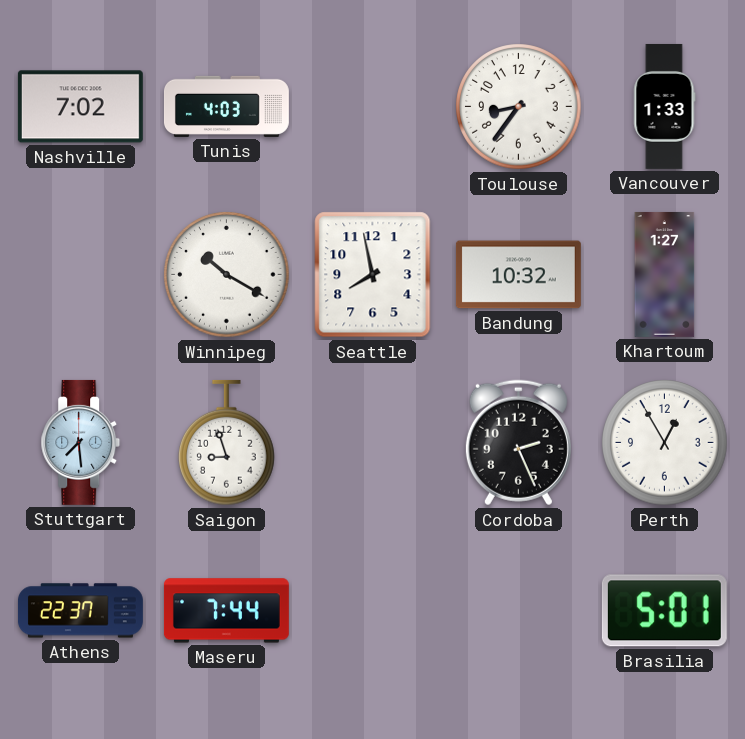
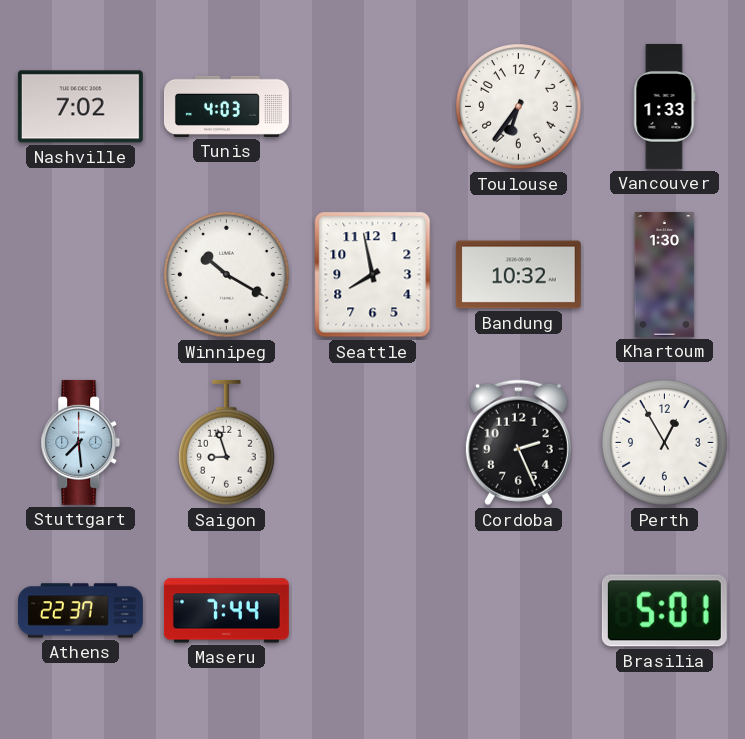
Toulouse: 8:36 -> 6:36
Khartoum: 1:27 -> 1:30
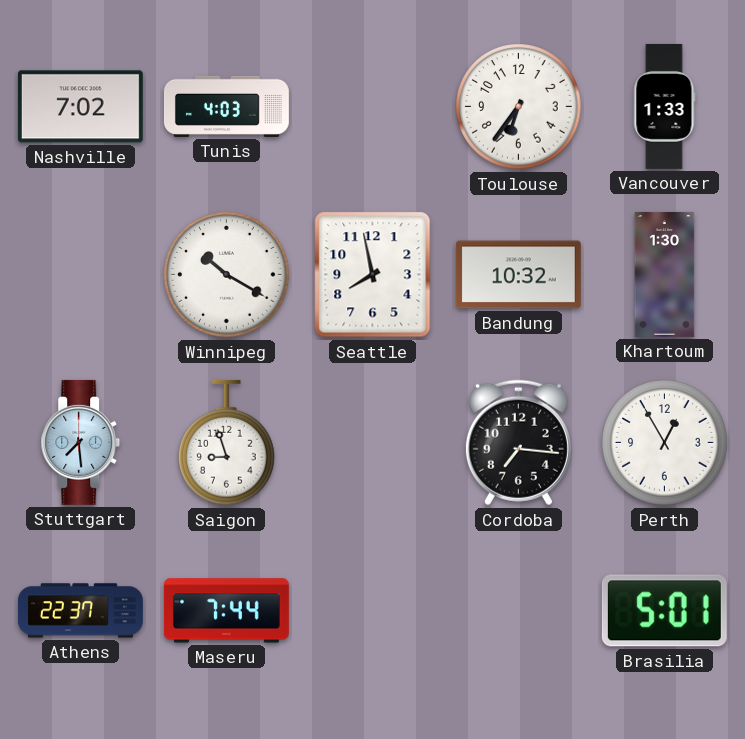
Cordoba: 2:26 -> 7:16
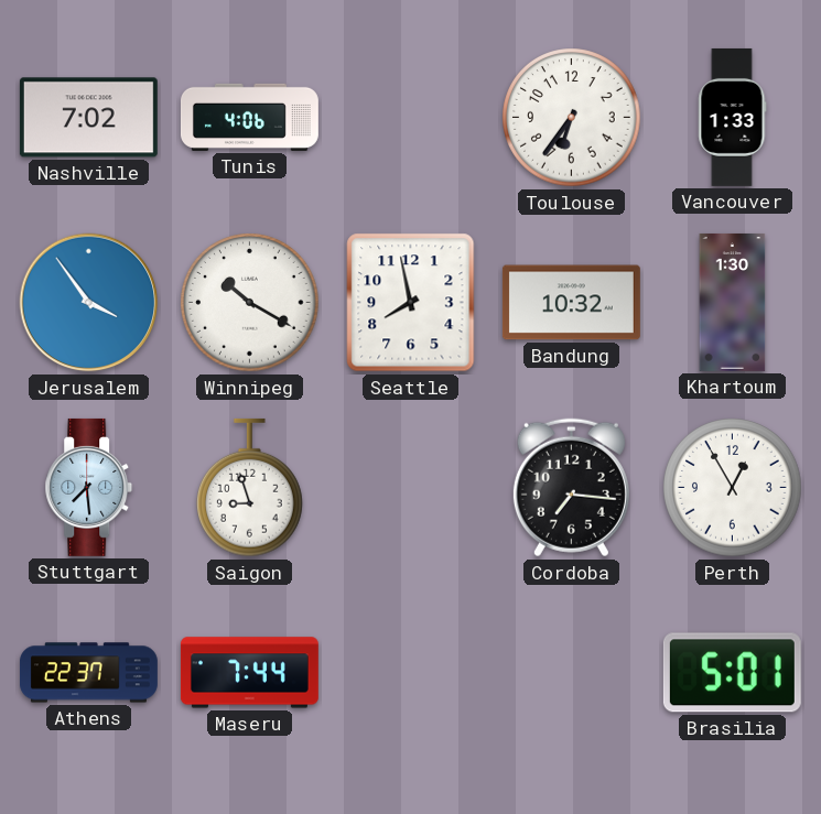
Tunis: 4:03 -> 4:06
Jerusalem: none -> 3:54
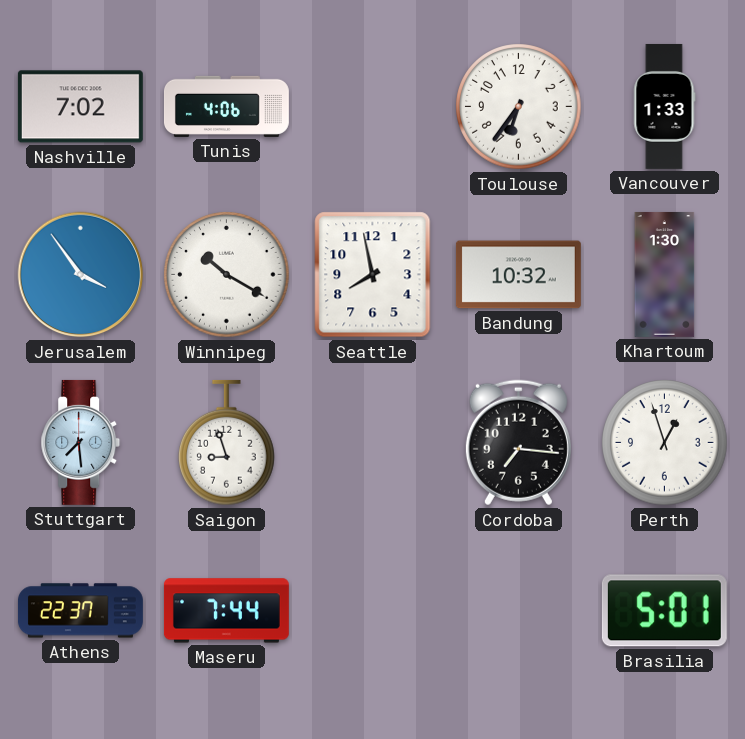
Perth: 12:55 -> 12:57
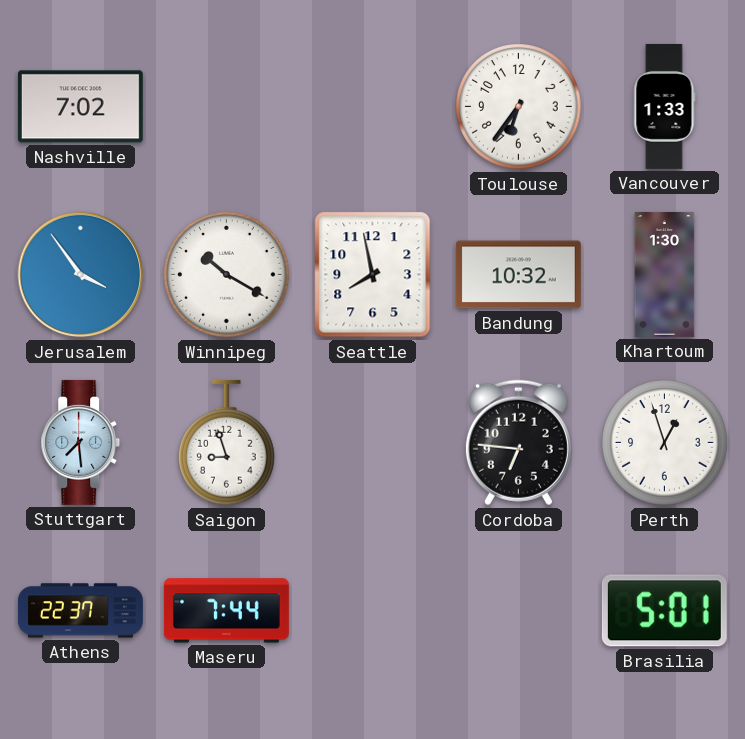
Tunis: 4:06 -> none
Cordoba: 7:16 -> 6:46
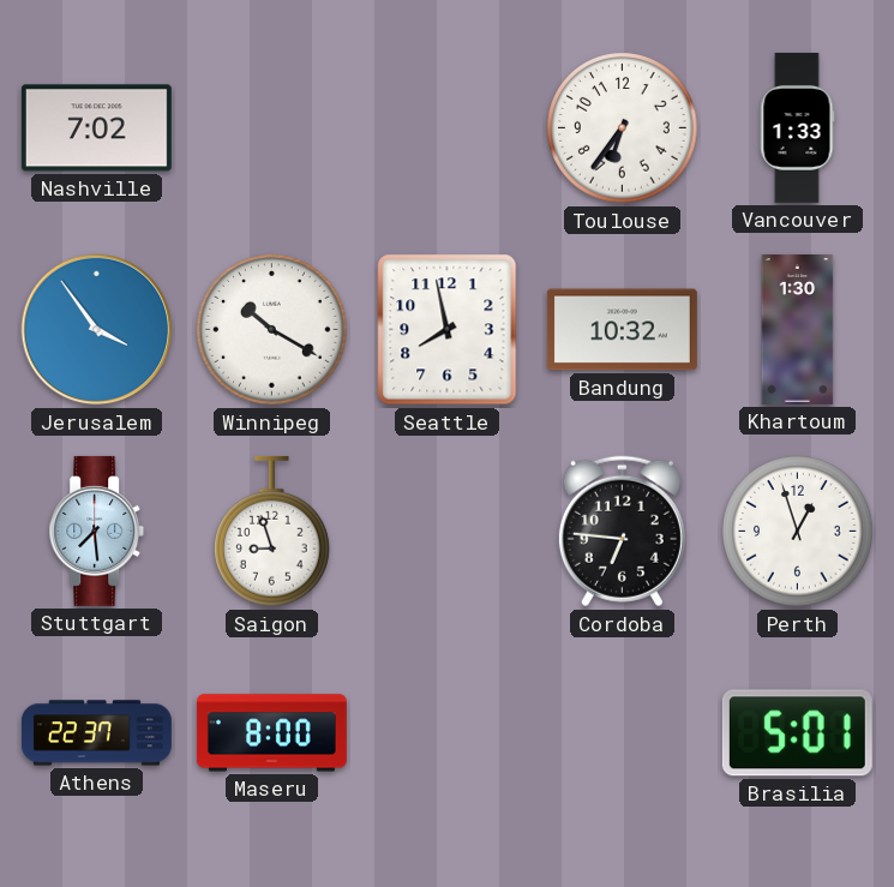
Maseru: 7:44 -> 8:00
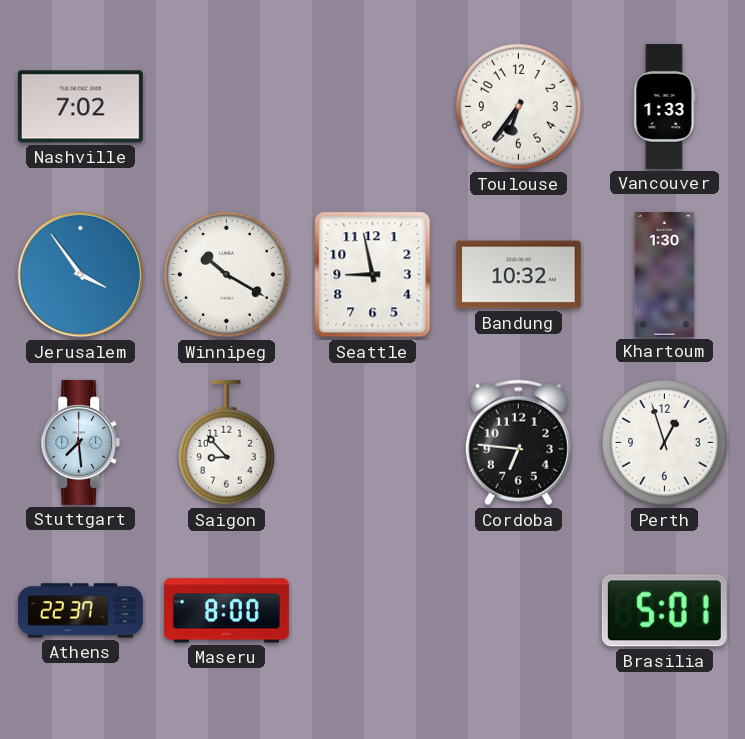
Seattle: 7:58 -> 8:58
Saigon: 8:57 -> 8:53
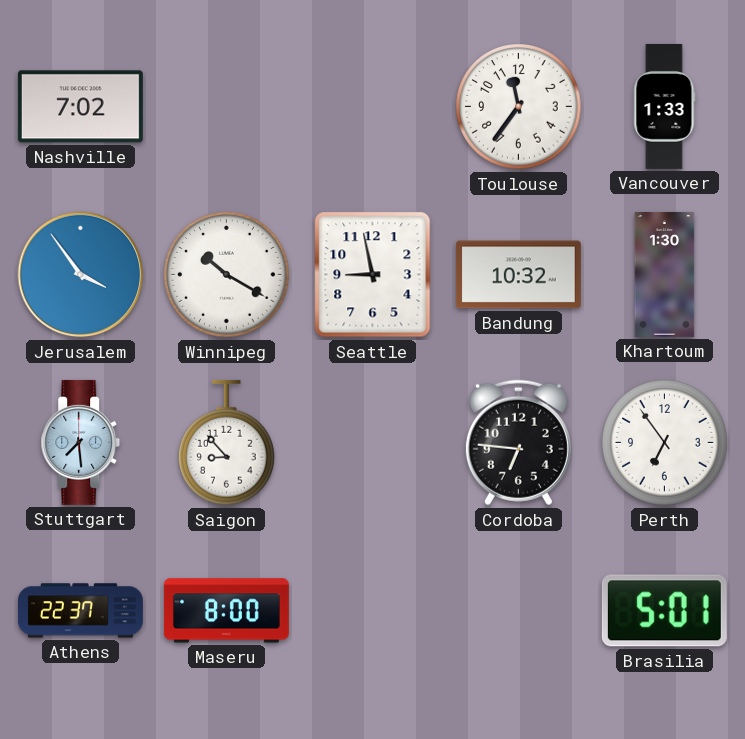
Toulouse: 6:36 -> 11:36
Perth: 12:57 -> 6:54
